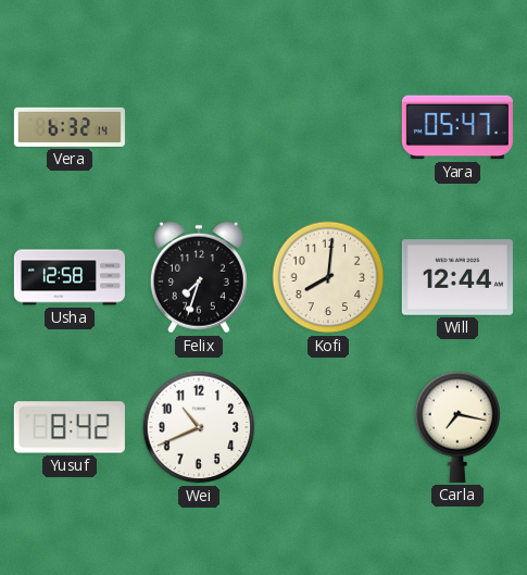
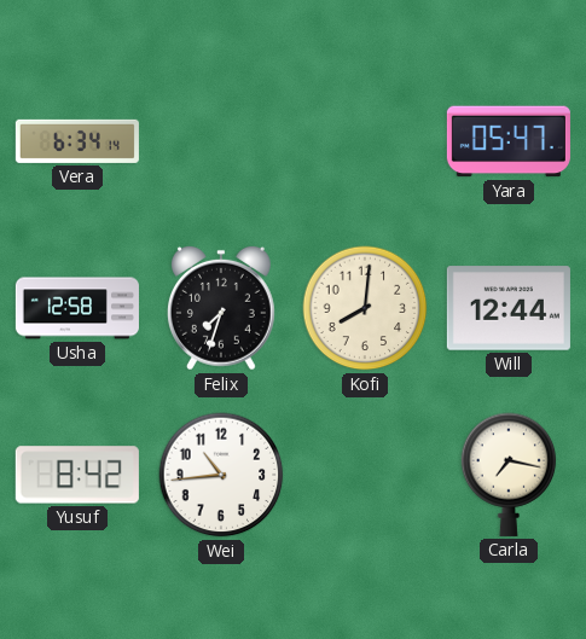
Vera: 6:32 -> 6:34
Wei: 10:41 -> 10:44
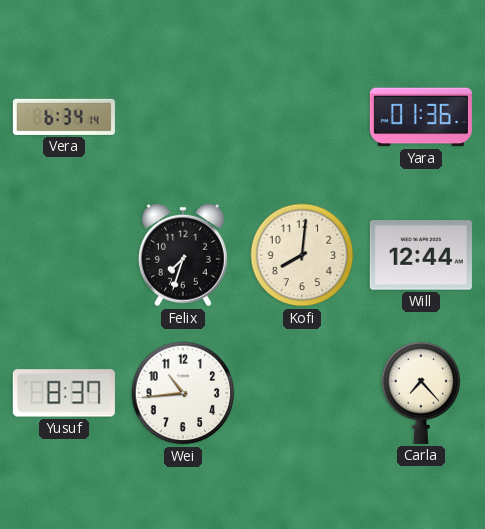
Yara: 05:47 -> 01:36
Usha: 12:58 -> none
Yusuf: 8:42 -> 8:37
Carla: 7:17 -> 7:23
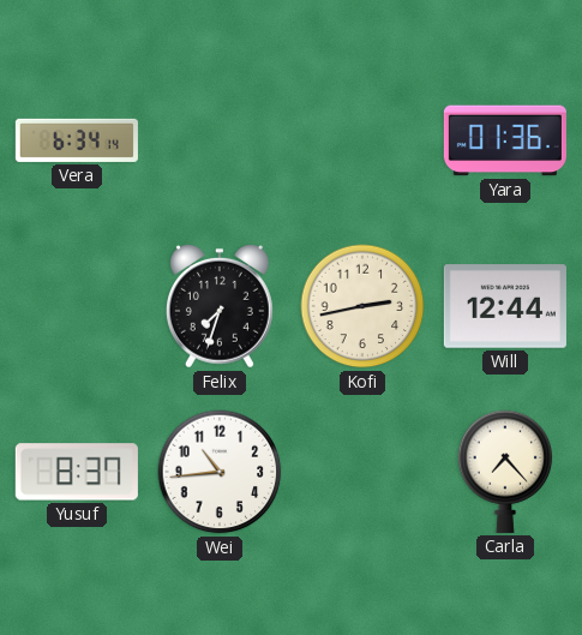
Kofi: 8:01 -> 2:43
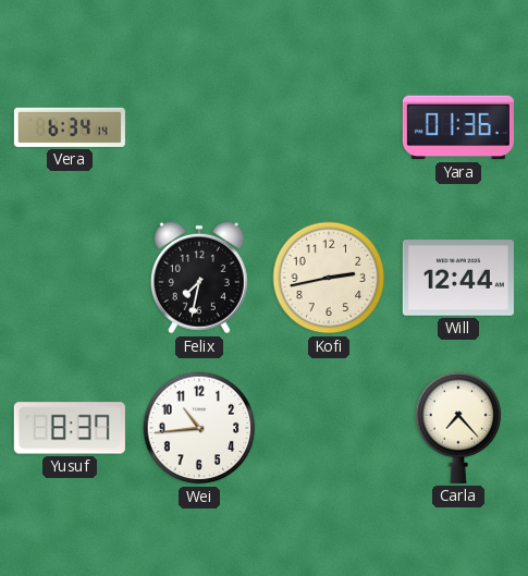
Felix: 7:33 -> 7:32
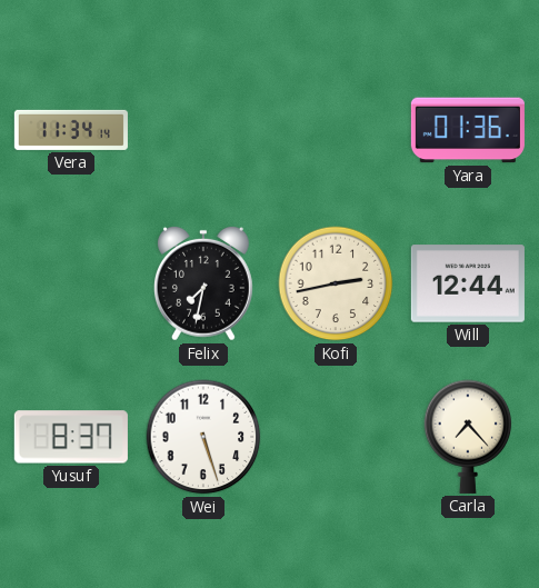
Vera: 6:34 -> 11:34
Wei: 10:44 -> 5:27
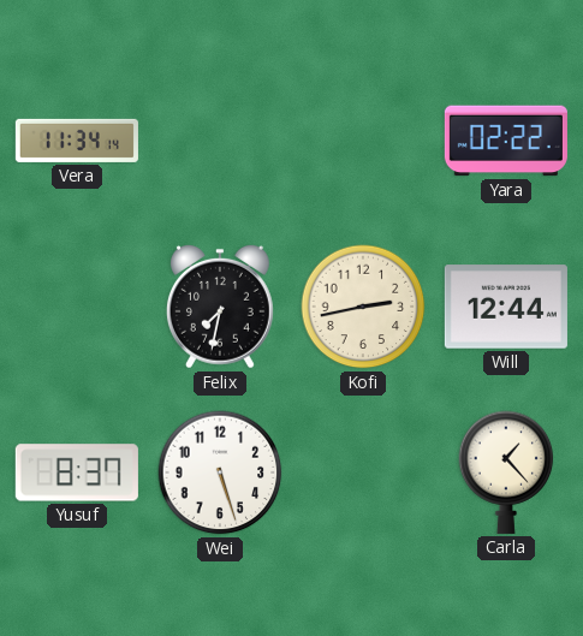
Yara: 01:36 -> 02:22
Carla: 7:23 -> 1:23
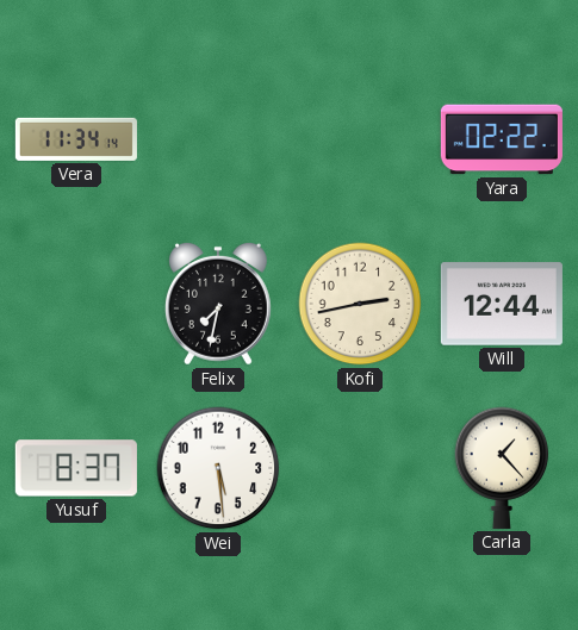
Wei: 5:27 -> 5:29
